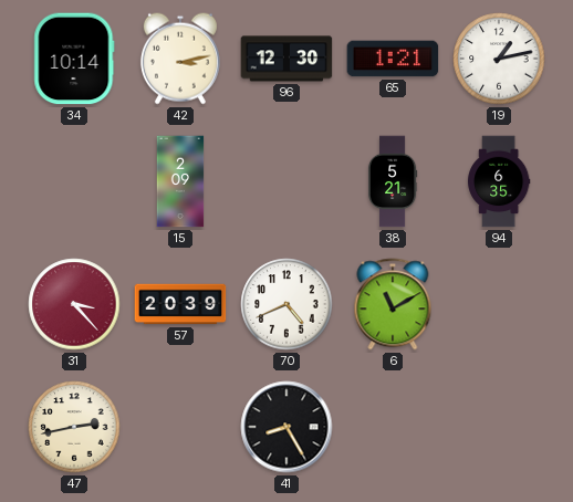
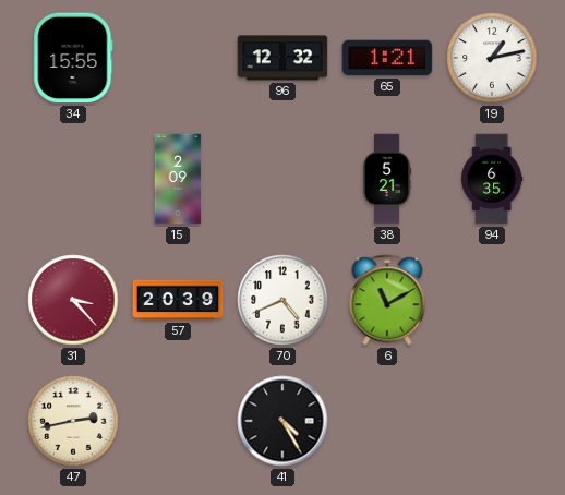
34: 10:14 -> 15:55
42: 3:13 -> none
96: 12:30 -> 12:32
41: 8:25 -> 4:25
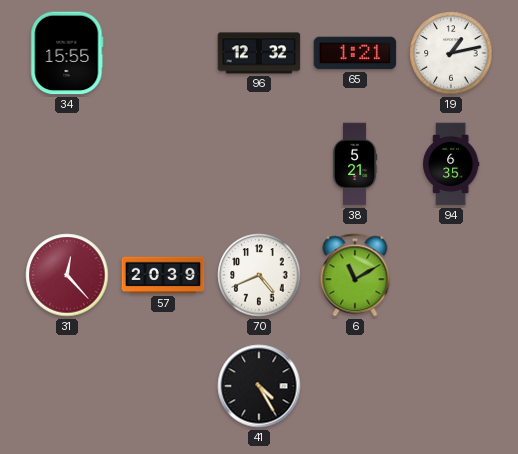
15: 2:09 -> none
31: 3:23 -> 12:23
47: 2:43 -> none
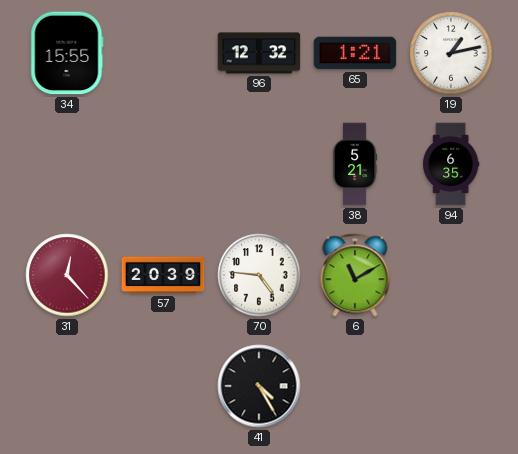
70: 4:41 -> 4:46
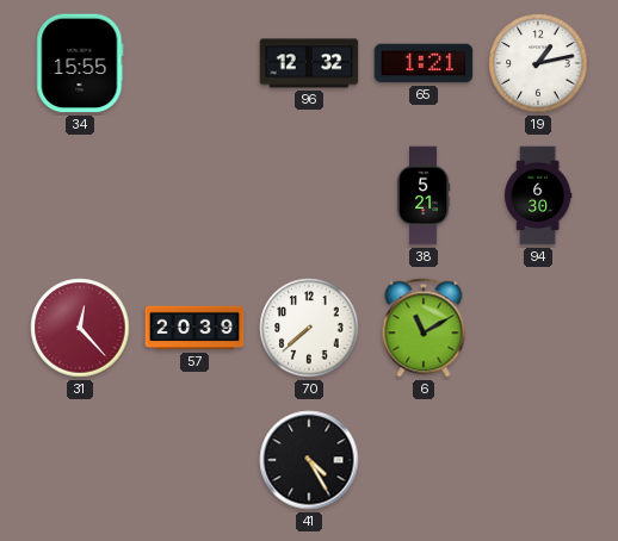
94: 6:35 -> 6:30
70: 4:46 -> 7:38
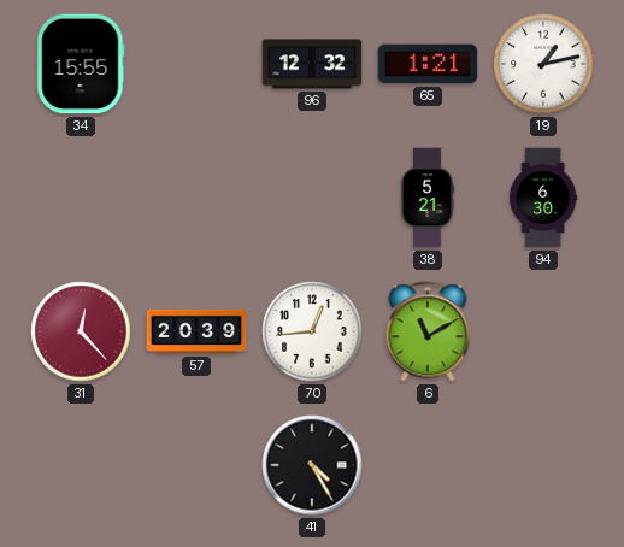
70: 7:38 -> 12:44
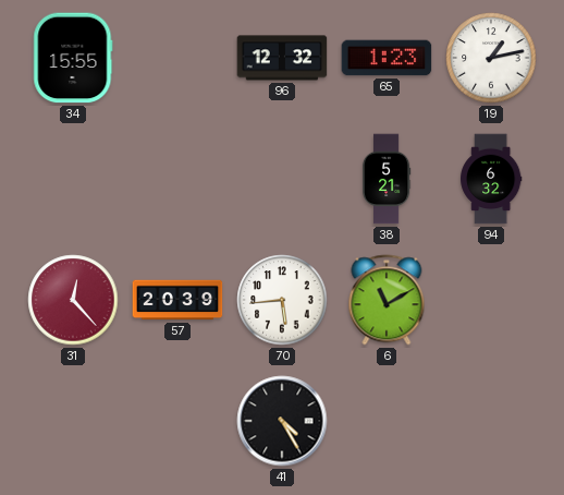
65: 1:21 -> 1:23
94: 6:30 -> 6:32
70: 12:44 -> 5:44
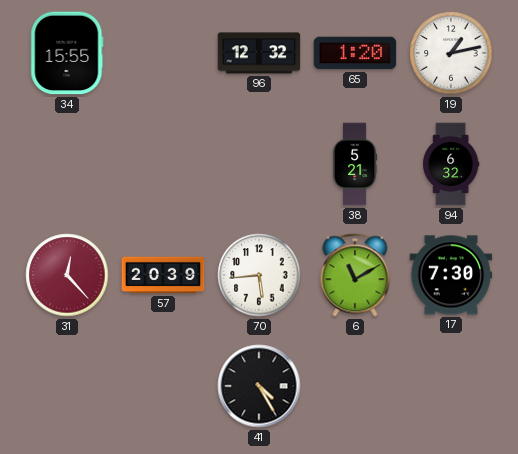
65: 1:23 -> 1:20
17: none -> 7:30
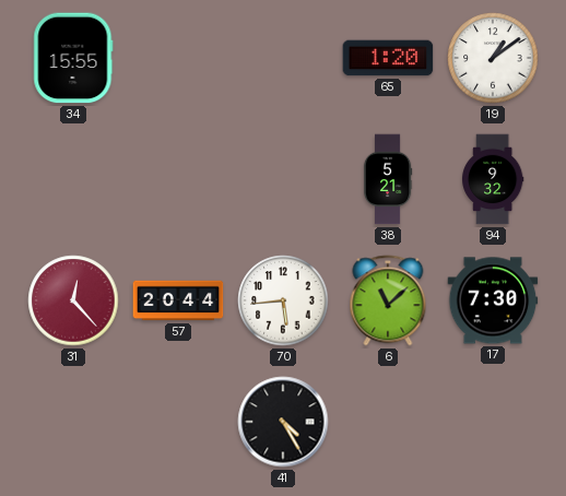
96: 12:32 -> none
19: 1:13 -> 1:09
94: 6:32 -> 9:32
57: 20:39 -> 20:44
6: 11:10 -> 11:08
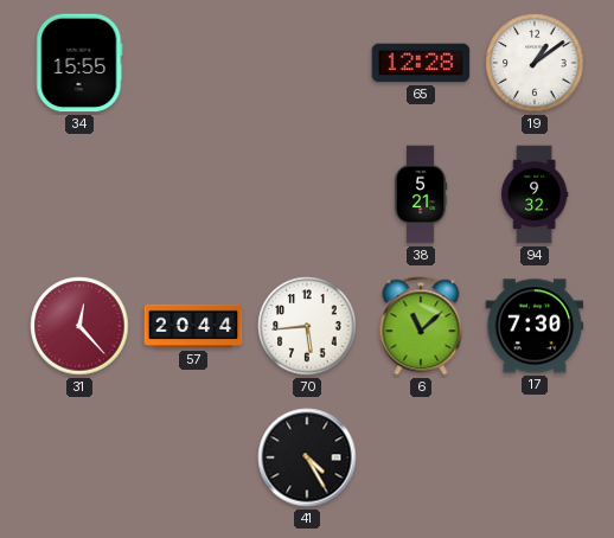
65: 1:20 -> 12:28
